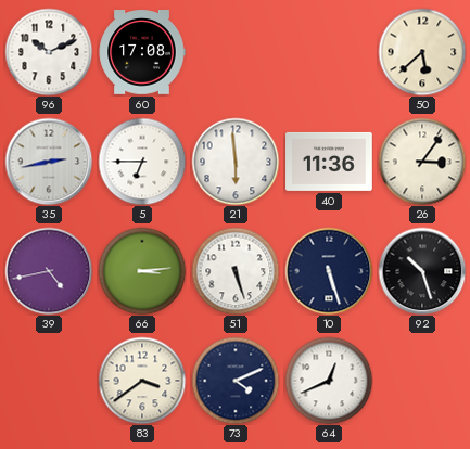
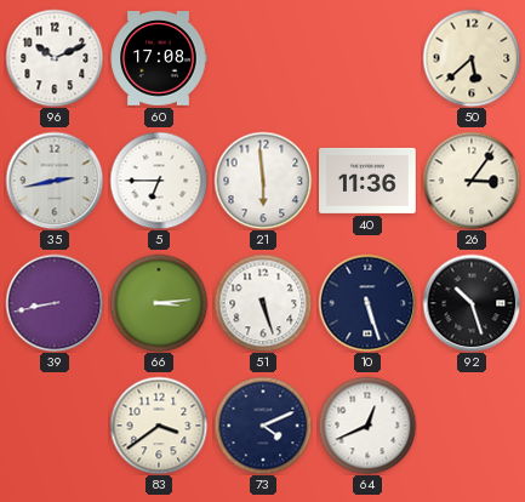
39: 4:43 -> 8:43
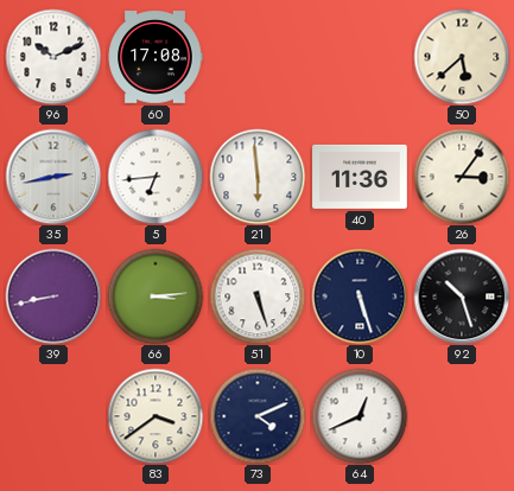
5: 6:45 -> 6:44
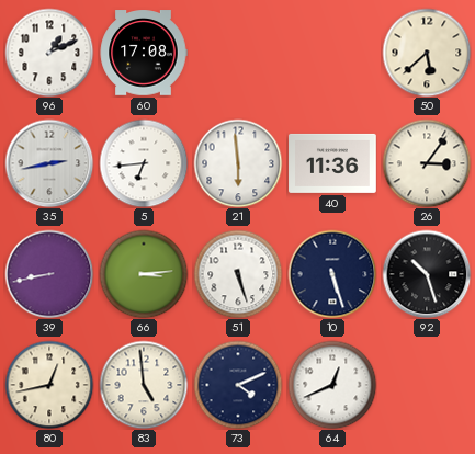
96: 10:11 -> 1:11
80: none -> 12:43
83: 3:39 -> 4:59
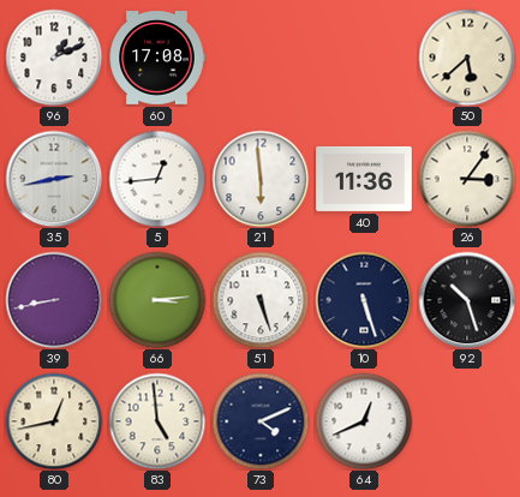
5: 6:44 -> 12:44
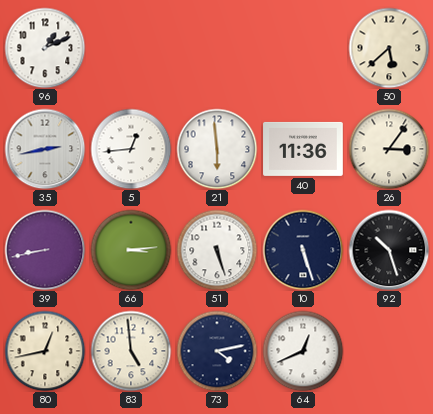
60: 17:08 -> none
73: 4:11 -> 4:13
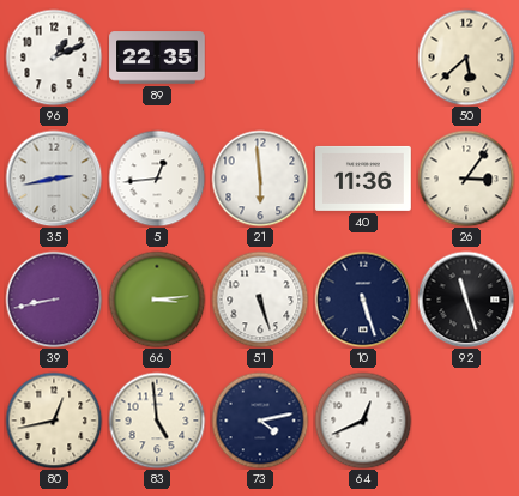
89: none -> 22:35
92: 10:27 -> 11:27
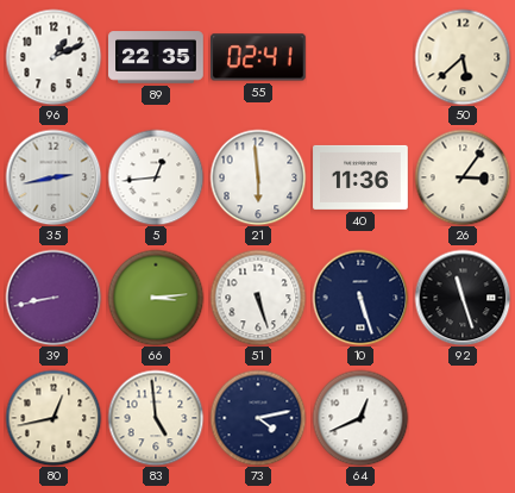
55: none -> 02:41
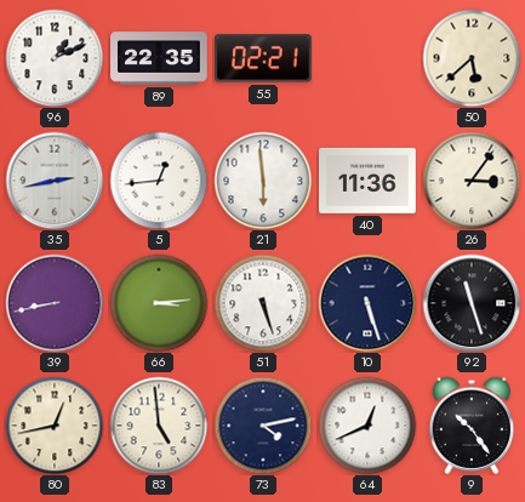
55: 02:41 -> 02:21
9: none -> 10:24
